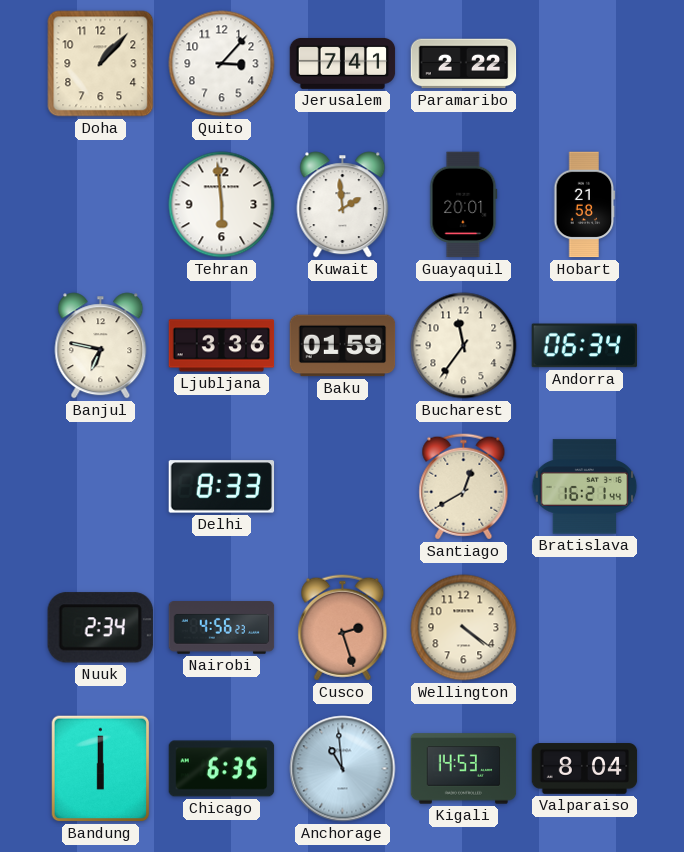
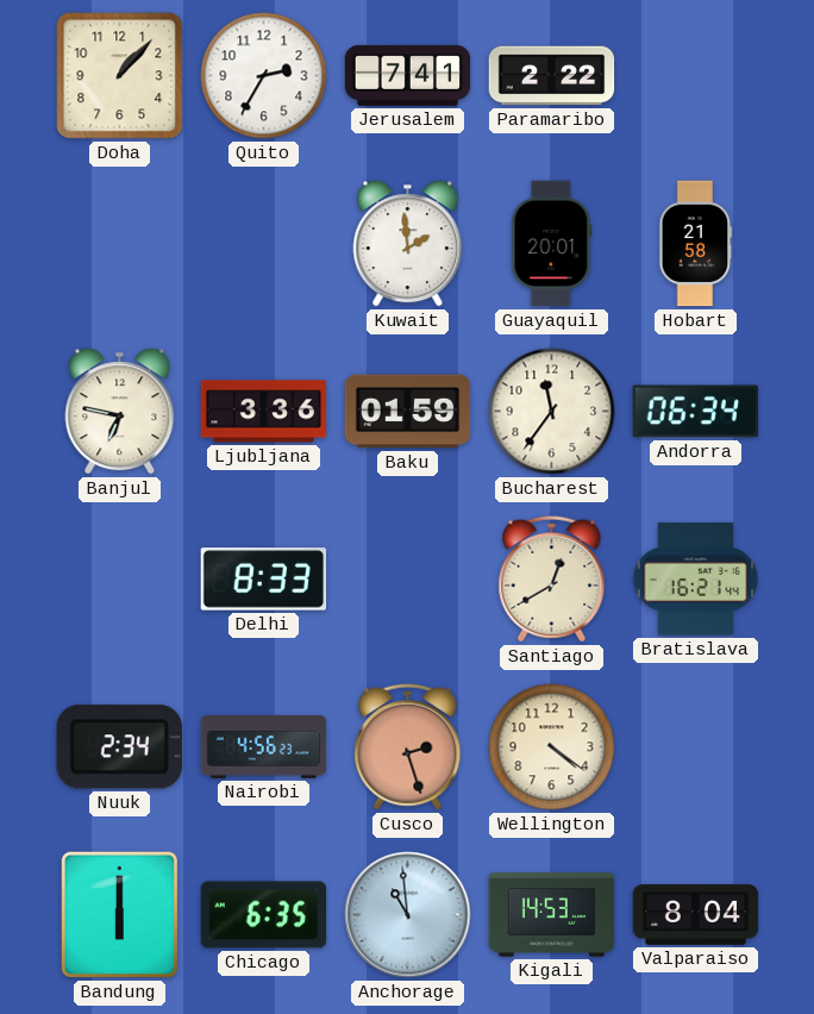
Quito: 3:07 -> 2:35
Tehran: 5:59 -> none
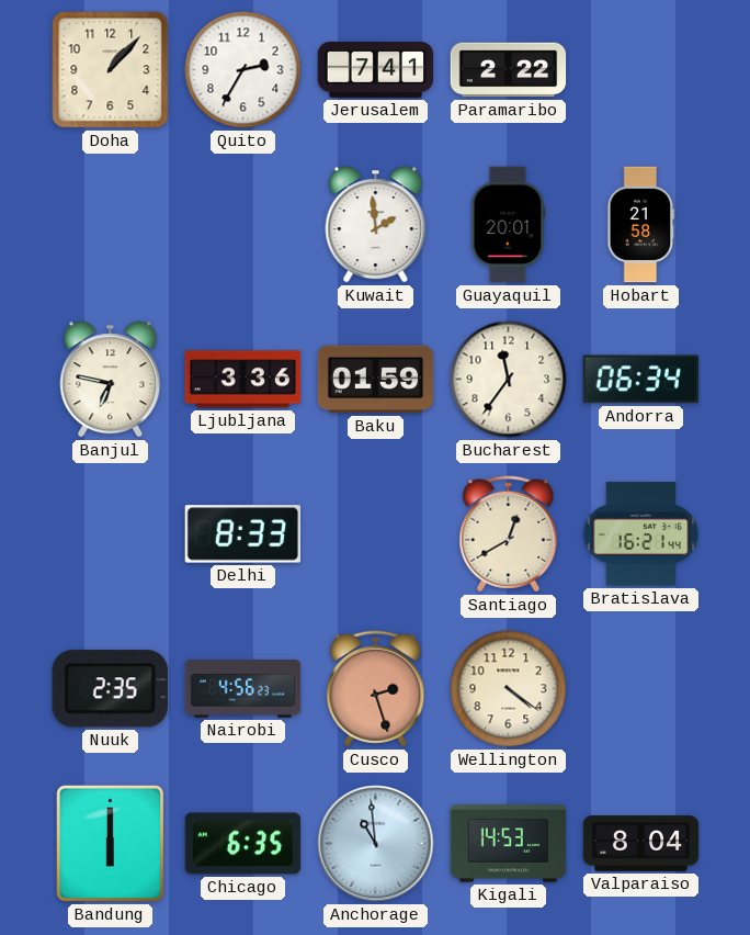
Nuuk: 2:34 -> 2:35
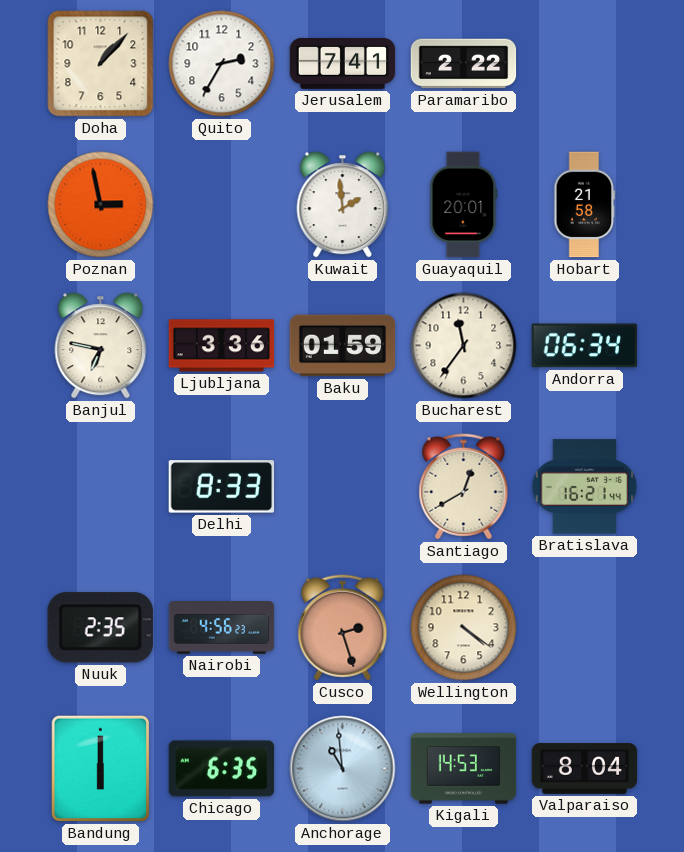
Poznan: none -> 2:58
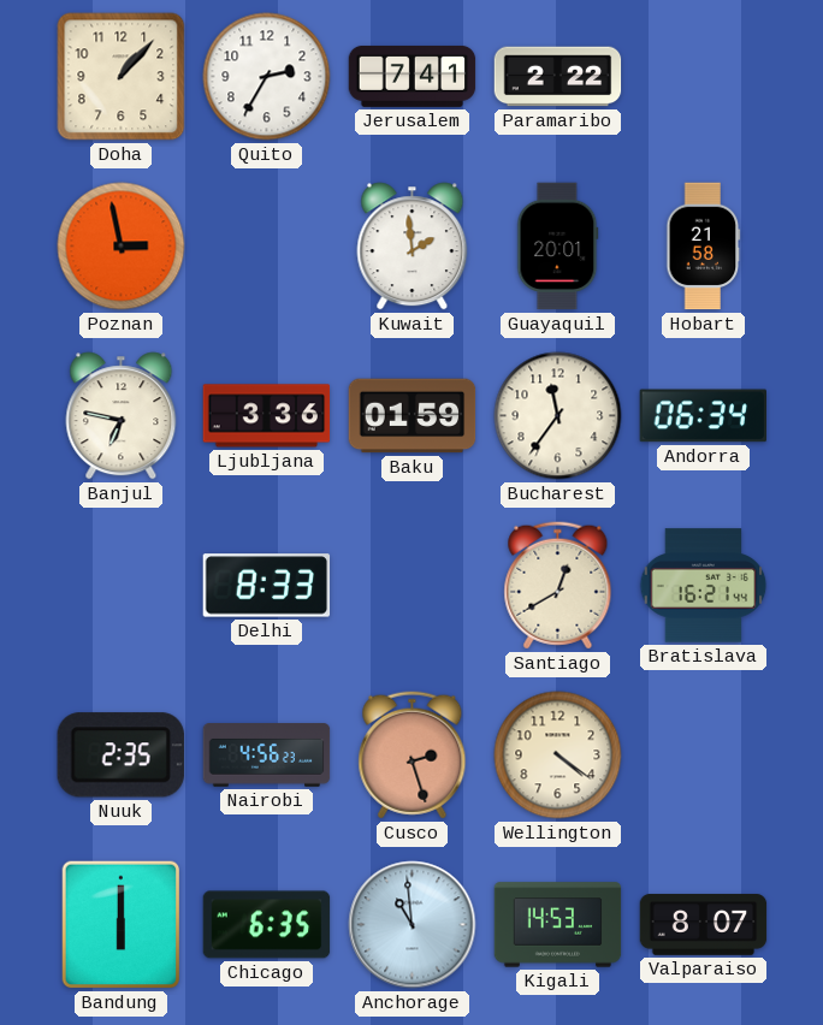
Valparaiso: 8:04 -> 8:07
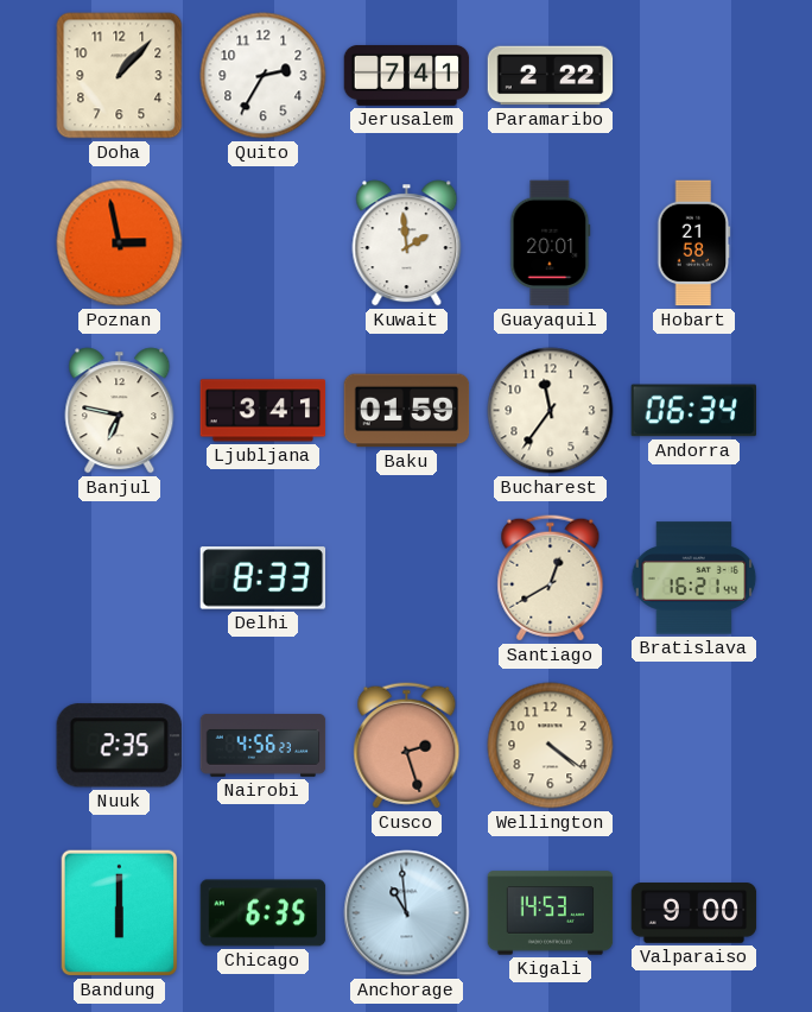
Ljubljana: 3:36 -> 3:41
Valparaiso: 8:07 -> 9:00
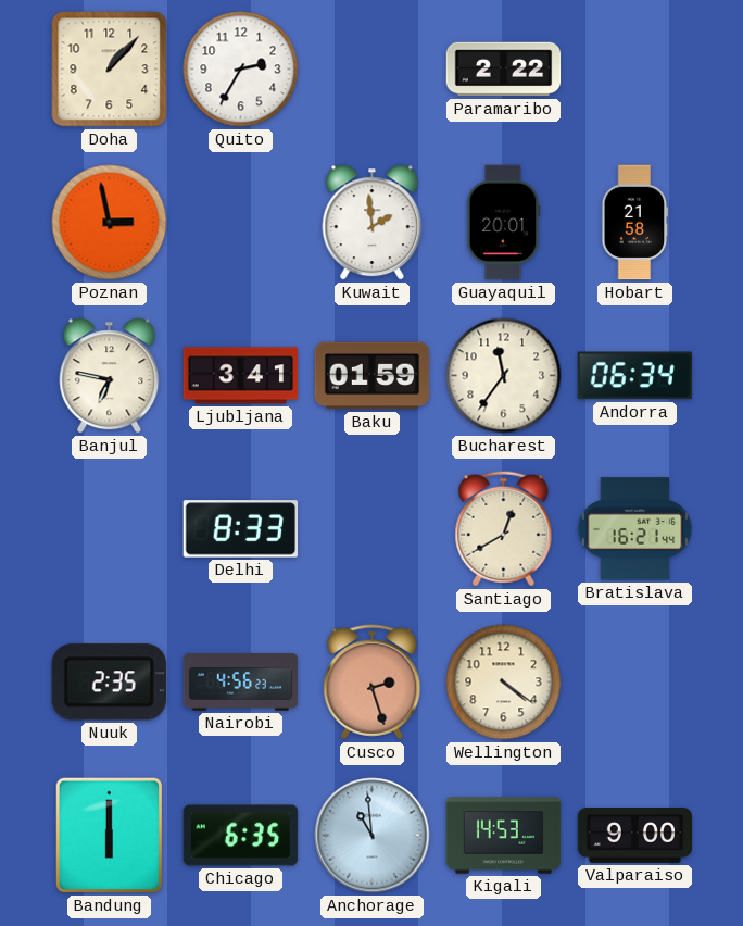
Jerusalem: 7:41 -> none
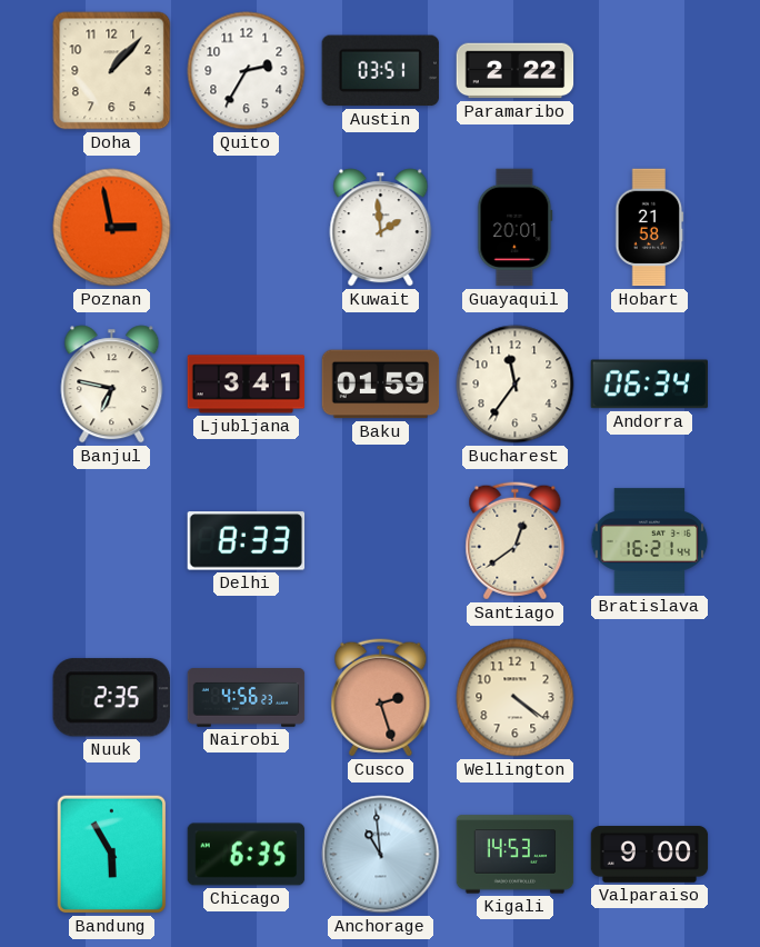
Austin: none -> 03:51
Santiago: 12:40 -> 12:39
Bandung: 6:00 -> 5:55
